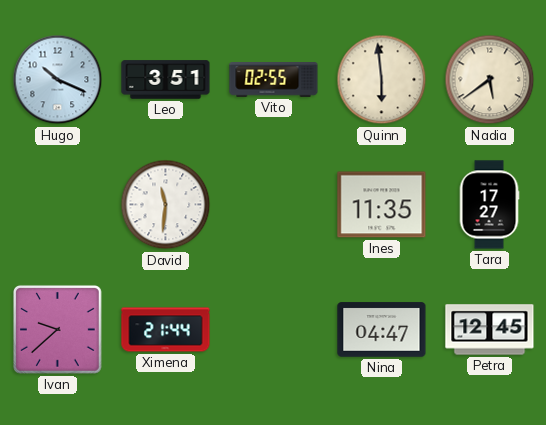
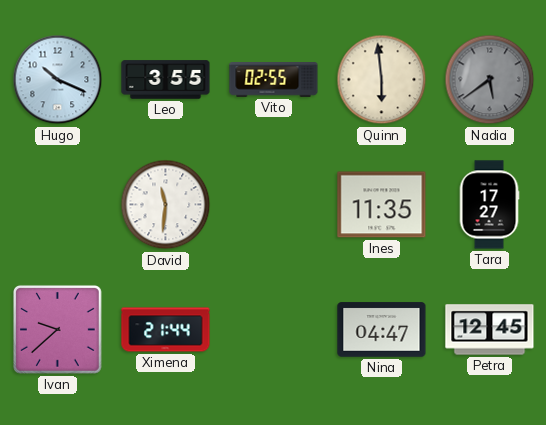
Leo: 3:51 -> 3:55
Nadia dial: cream -> grey
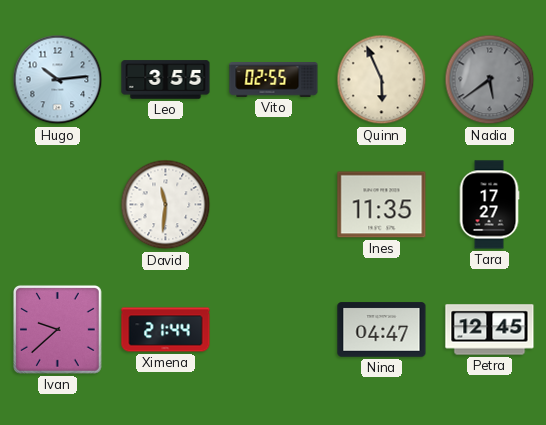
Hugo: 10:19 -> 10:14
Quinn: 5:59 -> 5:56
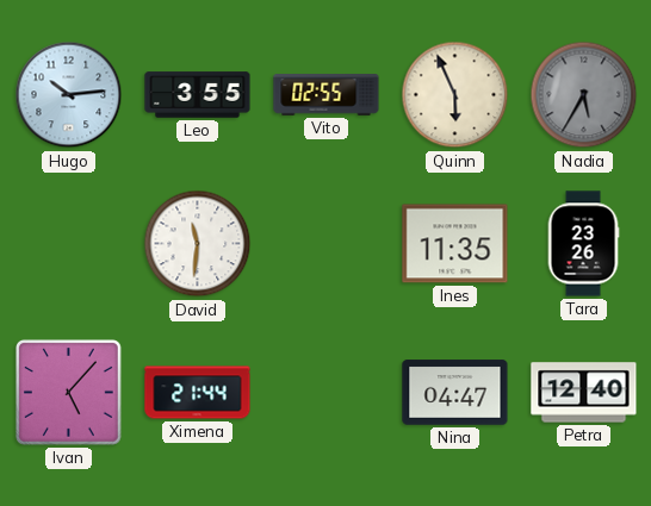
Nadia: 5:39 -> 5:35
Tara: 17:27 -> 23:26
Ivan: 9:38 -> 5:07
Petra: 12:45 -> 12:40
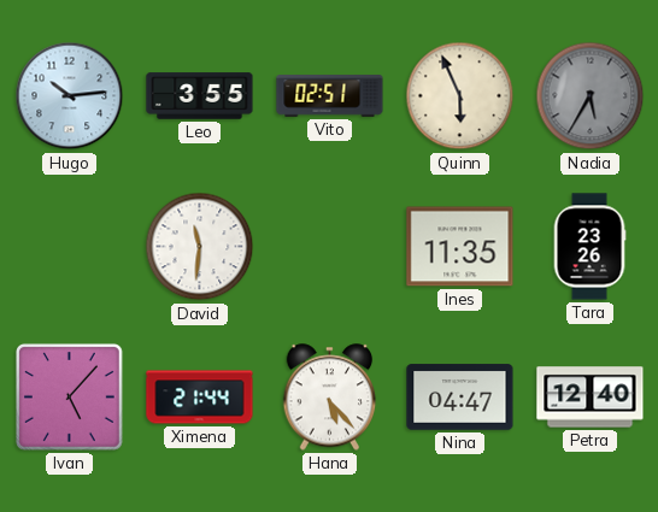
Vito: 02:55 -> 02:51
Hana: none -> 5:23
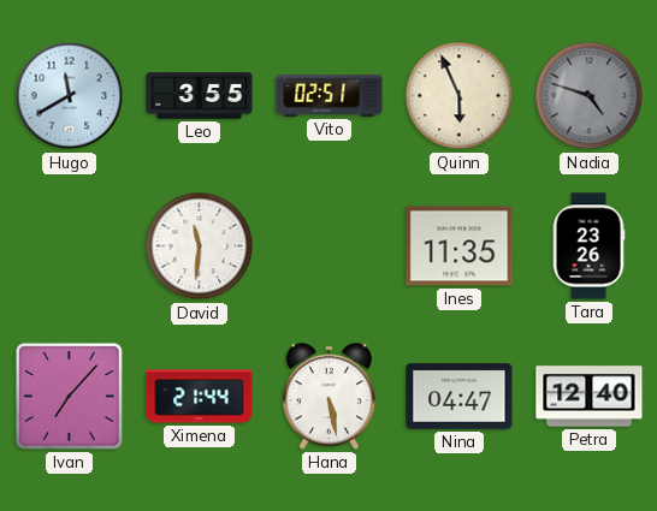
Hugo: 10:14 -> 11:40
Nadia: 5:35 -> 4:48
Ivan: 5:07 -> 7:07
Hana: 5:23 -> 5:28
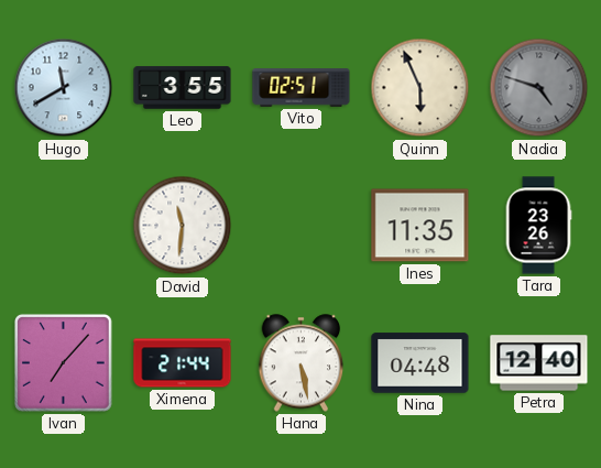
Nina: 04:47 -> 04:48
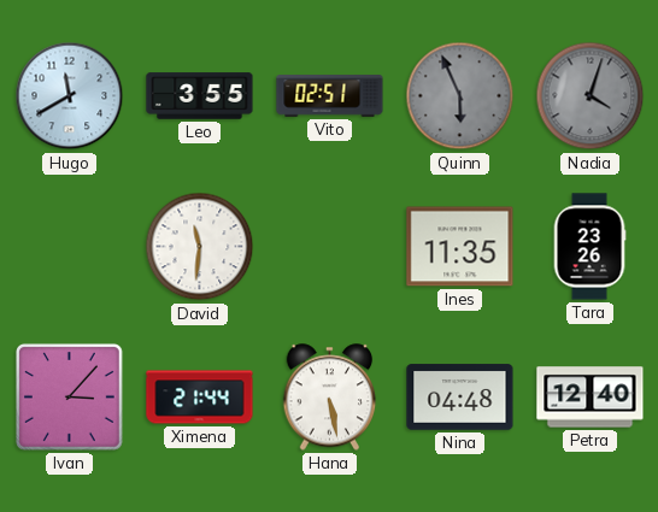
Quinn dial: cream -> grey
Nadia: 4:48 -> 4:03
Ivan: 7:07 -> 3:07
